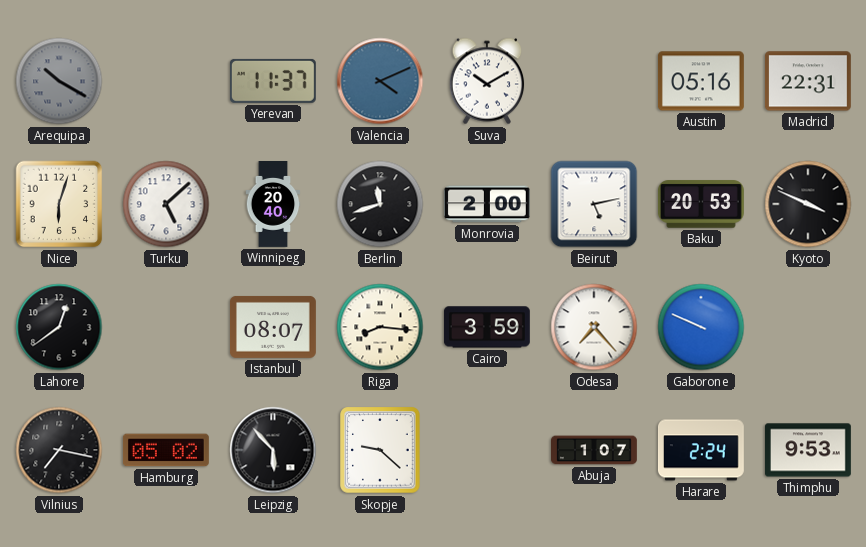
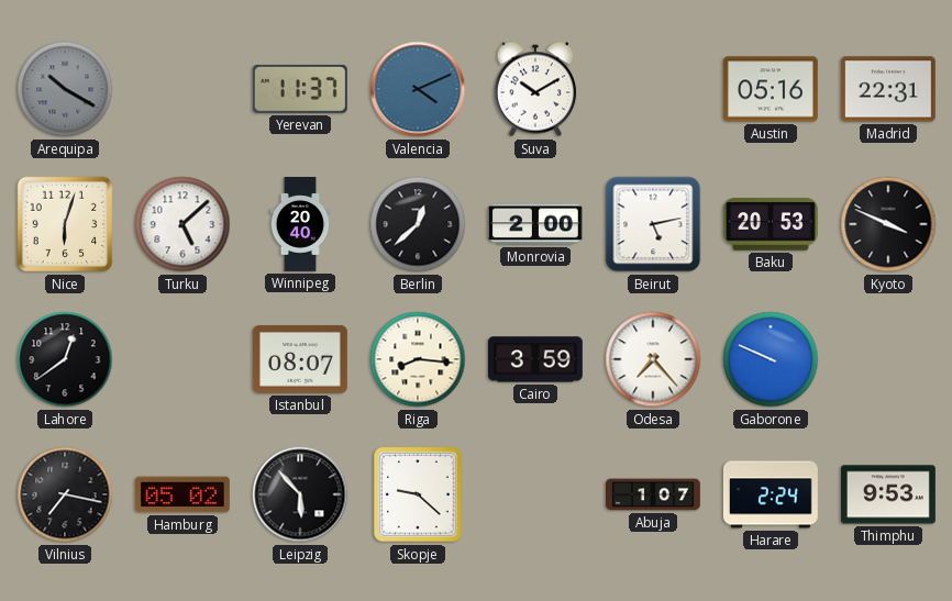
Berlin: 11:42 -> 12:38
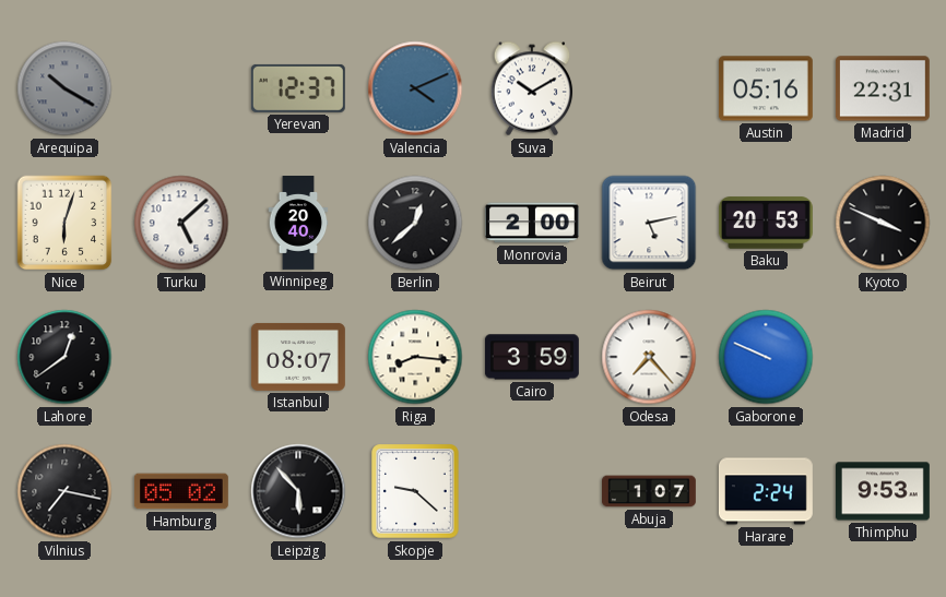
Yerevan: 11:37 -> 12:37
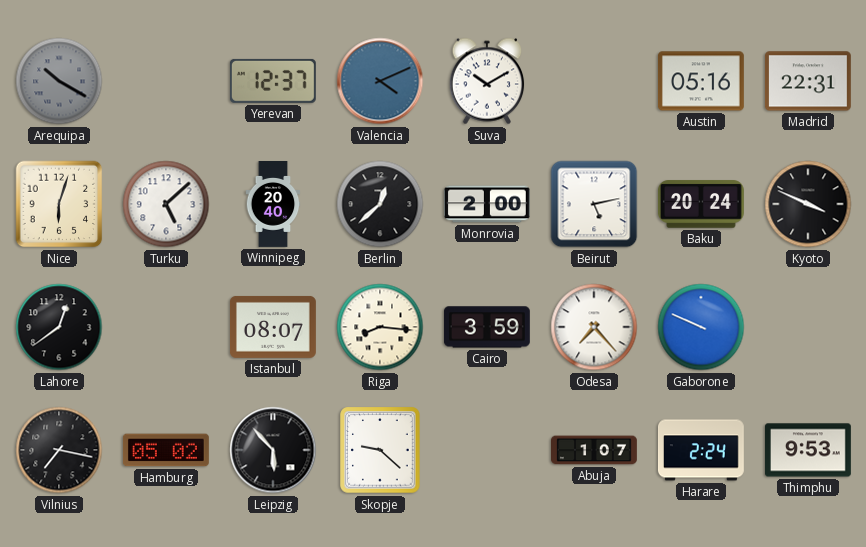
Baku: 20:53 -> 20:24
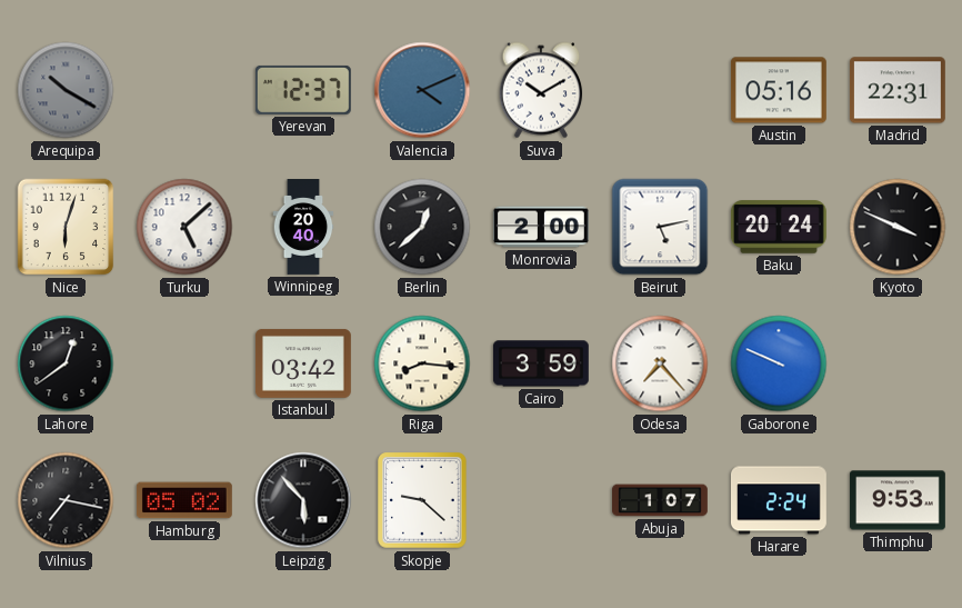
Istanbul: 08:07 -> 03:42
